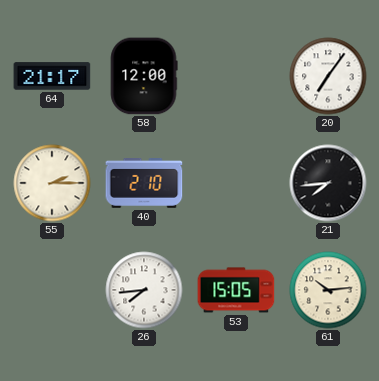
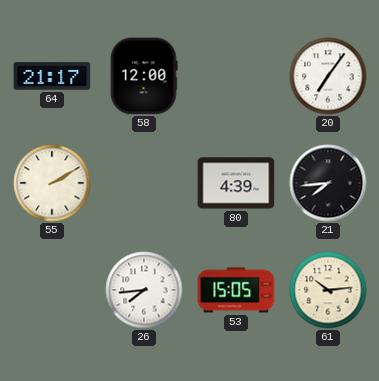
55: 2:15 -> 2:10
40: 2:10 -> none
80: none -> 4:39
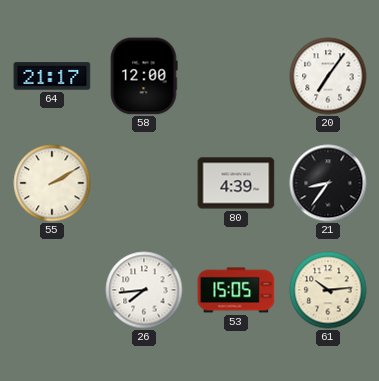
21: 7:44 -> 8:36
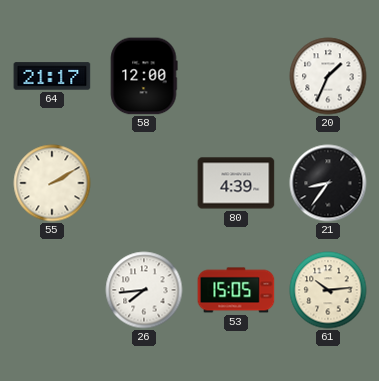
20: 7:06 -> 1:34
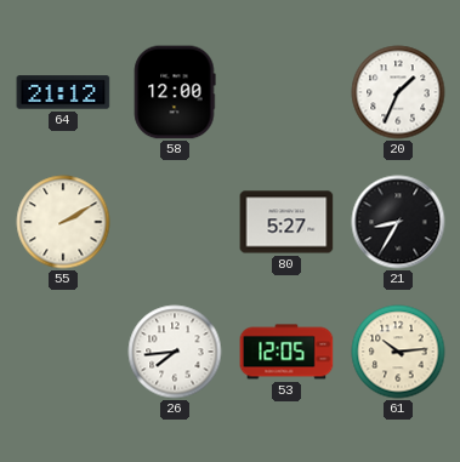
64: 21:17 -> 21:12
80: 4:39 -> 5:27
21: 8:36 -> 8:35
53: 15:05 -> 12:05
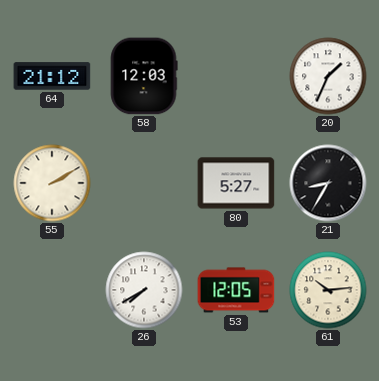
58: 12:00 -> 12:03
26: 7:44 -> 7:40
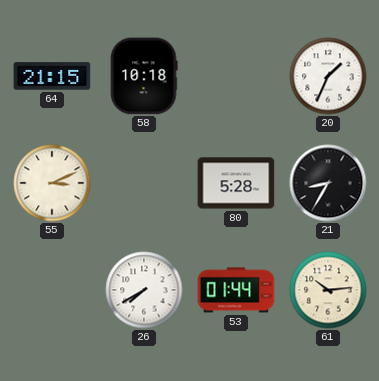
64: 21:12 -> 21:15
58: 12:03 -> 10:18
55: 2:10 -> 3:11
80: 5:27 -> 5:28
53: 12:05 -> 01:44
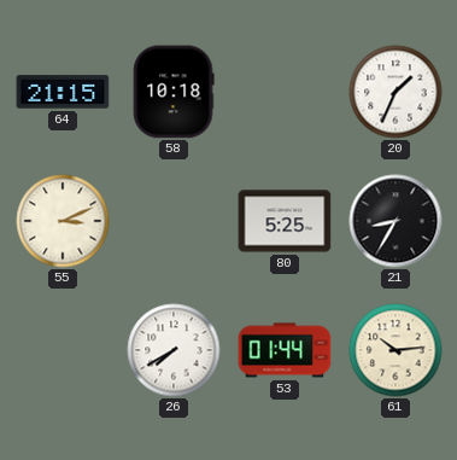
80: 5:28 -> 5:25
